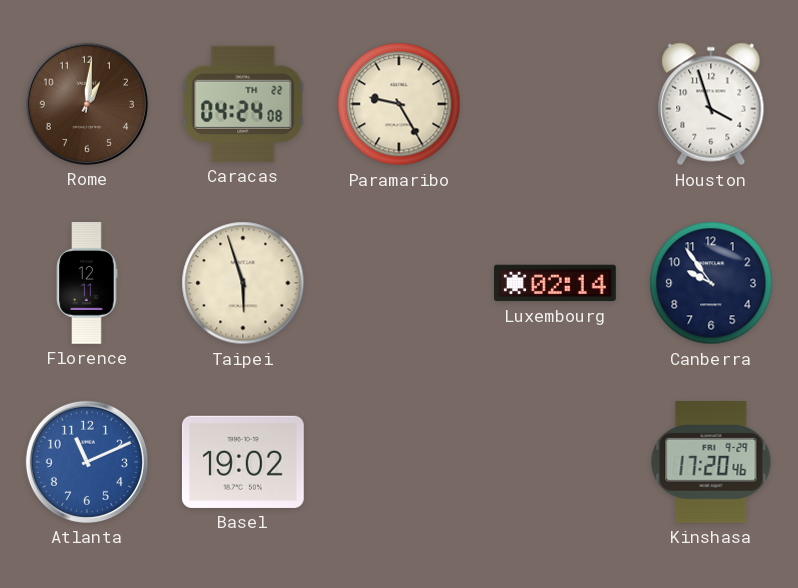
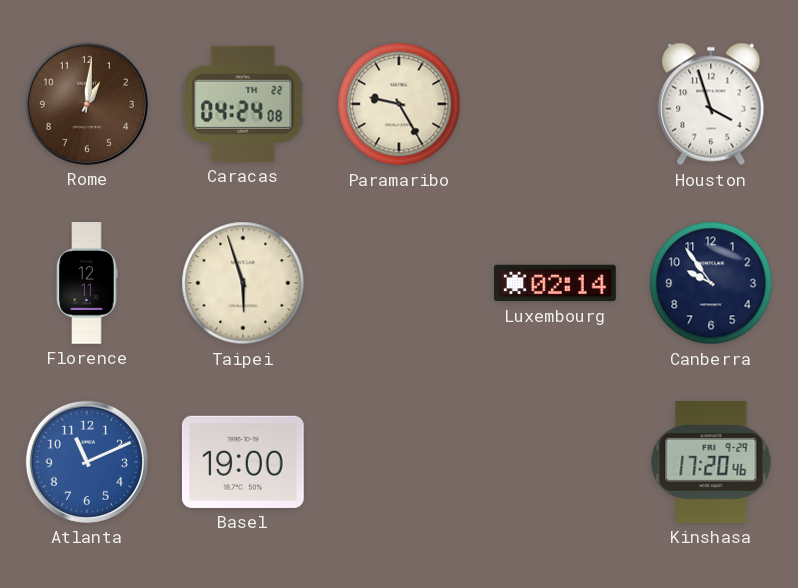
Basel: 19:02 -> 19:00
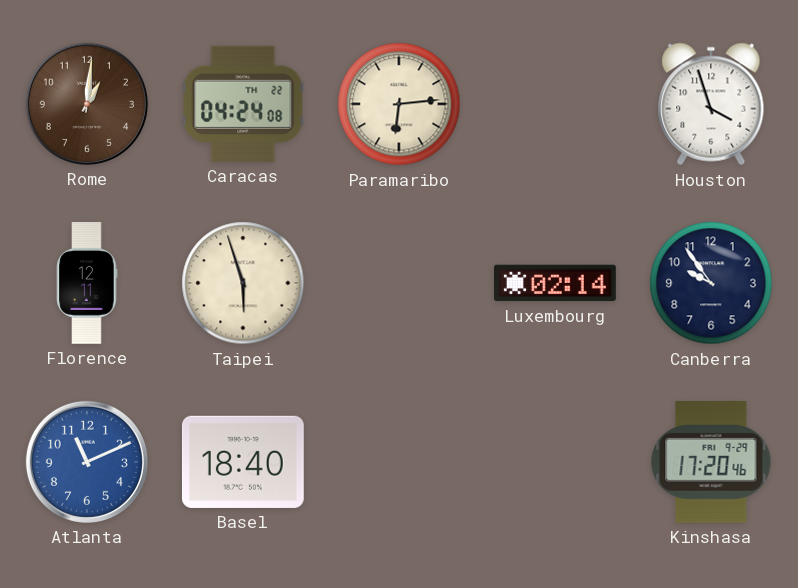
Paramaribo: 9:25 -> 6:14
Basel: 19:00 -> 18:40
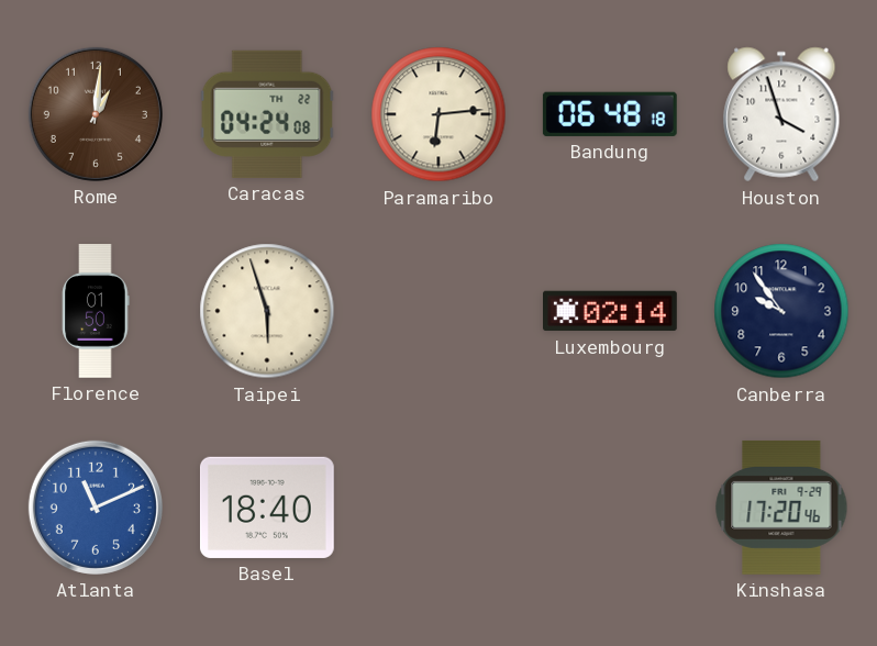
Bandung: none -> 06:48
Florence: 12:11 -> 01:50
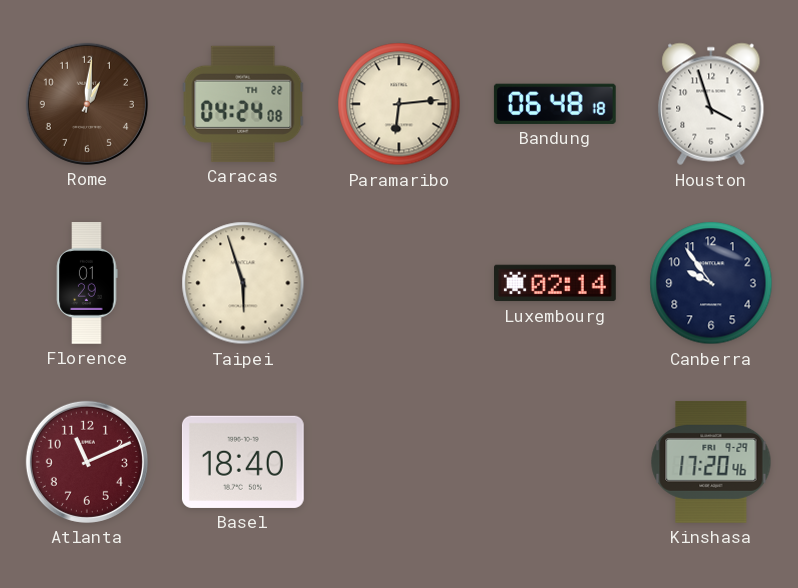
Florence: 01:50 -> 01:29
Atlanta dial: blue -> burgundy
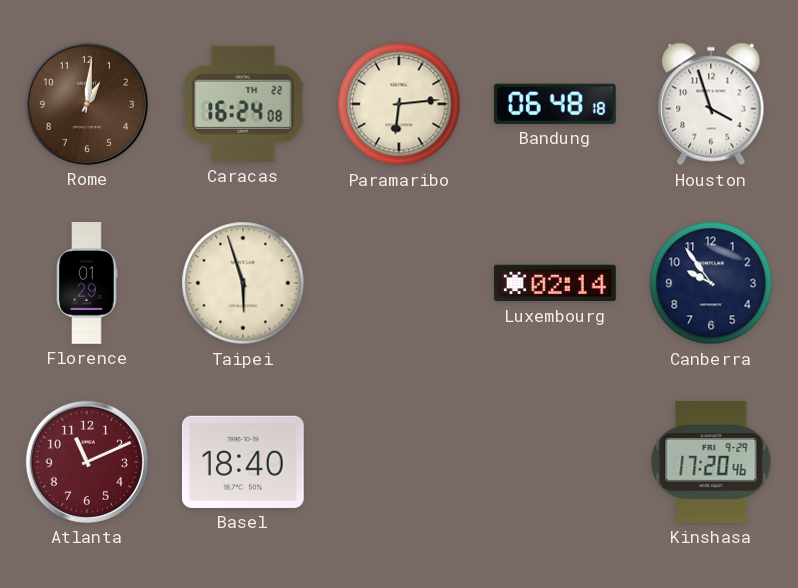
Caracas: 04:24 -> 16:24
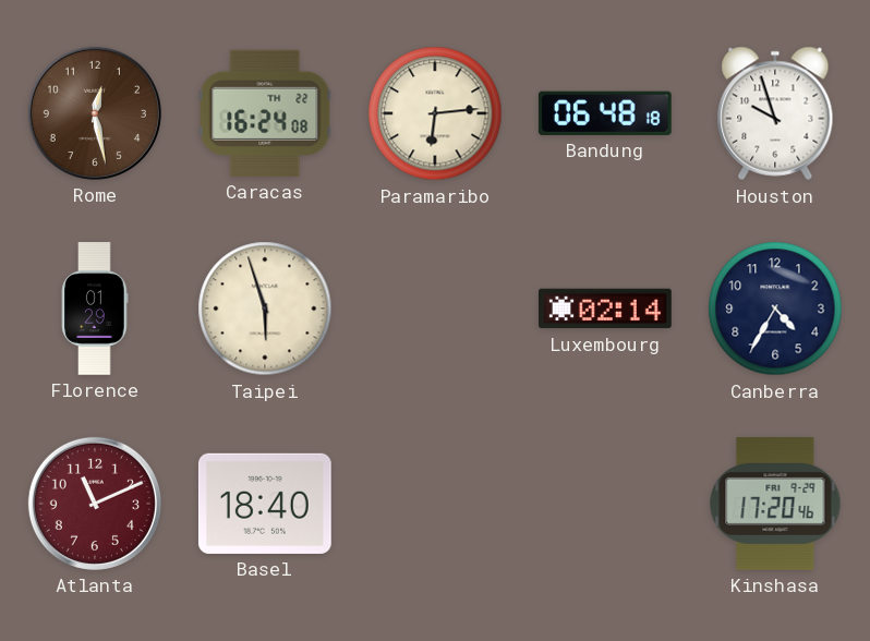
Rome: 1:01 -> 12:28
Houston: 3:57 -> 9:57
Canberra: 9:54 -> 4:35
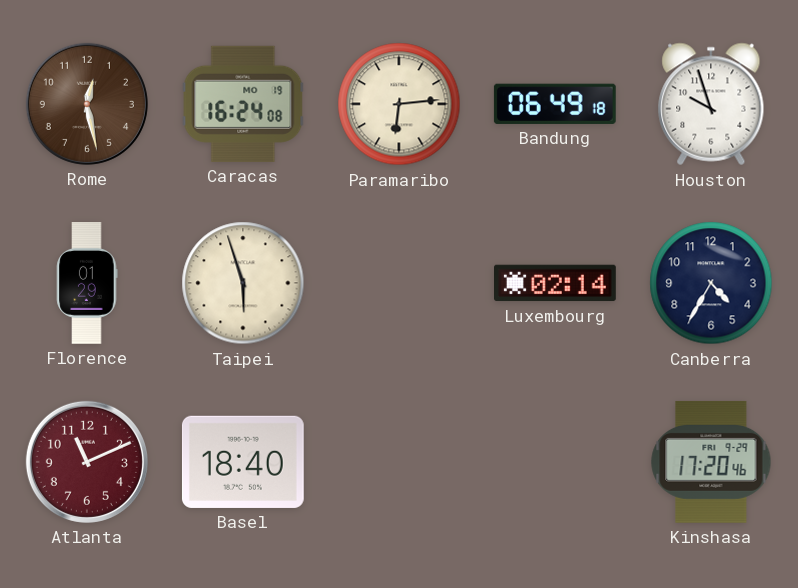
Caracas date: TH 22 -> MO 19
Bandung: 06:48 -> 06:49
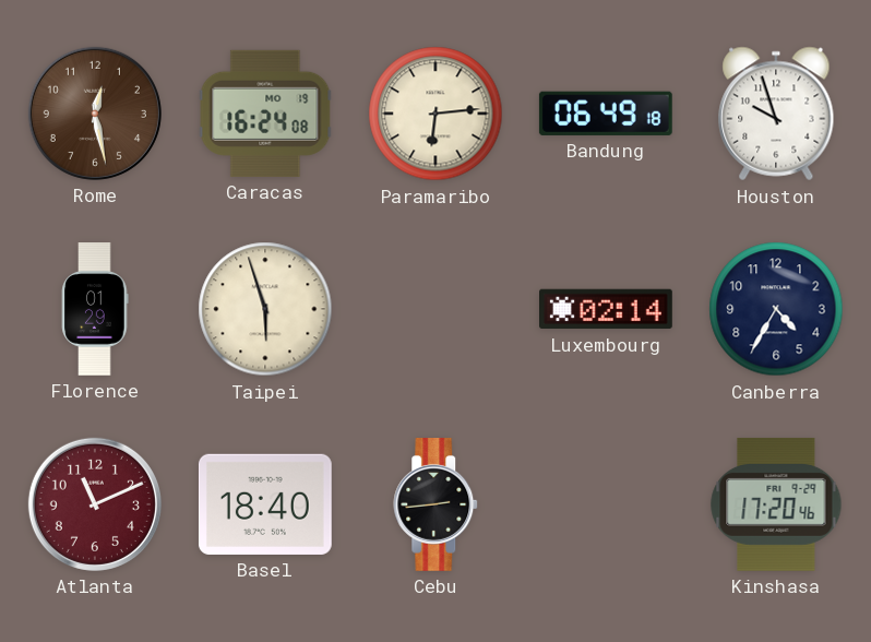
Cebu: none -> 2:44
